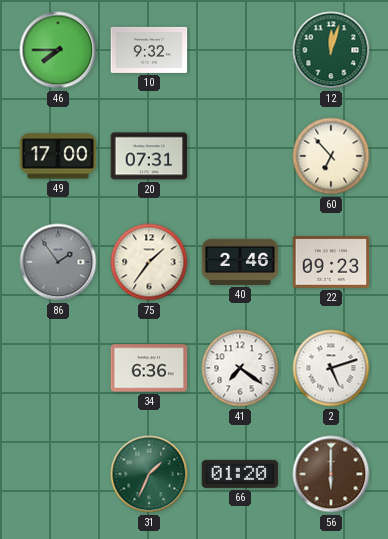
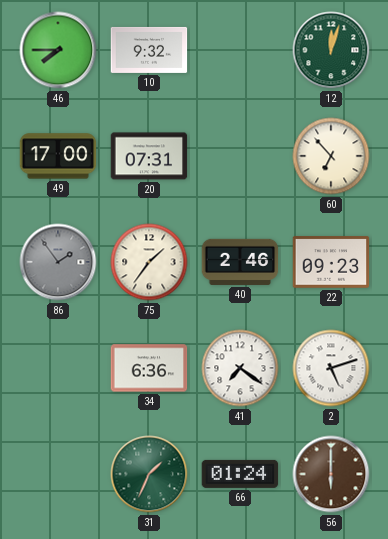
66: 01:20 -> 01:24
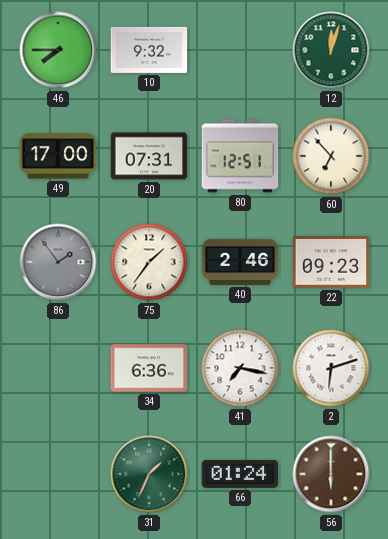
80: none -> 12:51
41: 7:21 -> 7:17
2: 5:12 -> 6:12
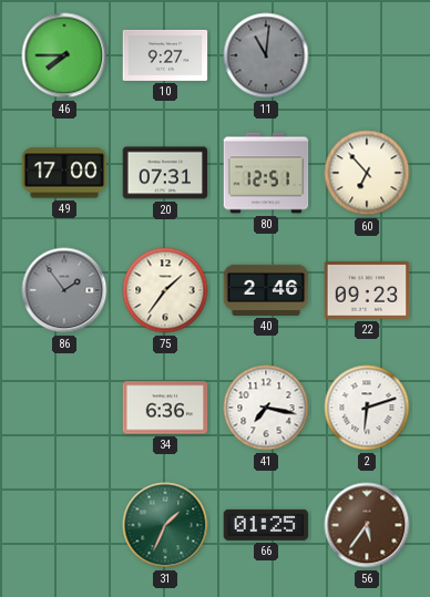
10: 9:32 -> 9:27
11: none -> 11:01
12: 12:03 -> none
66: 01:24 -> 01:25
56: 6:00 -> 5:36
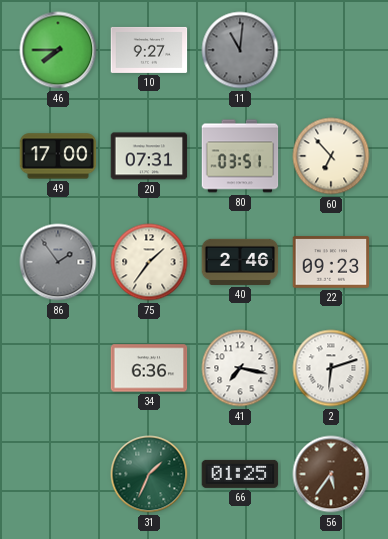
80: 12:51 -> 03:51
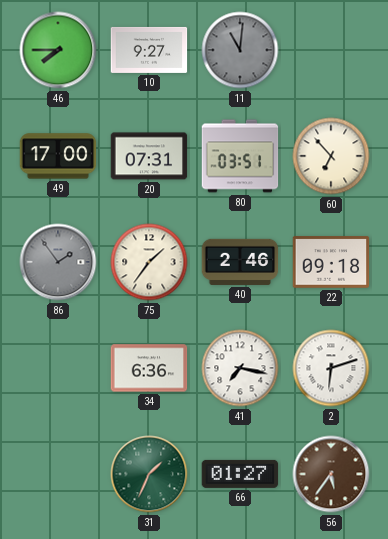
22: 09:23 -> 09:18
66: 01:25 -> 01:27
